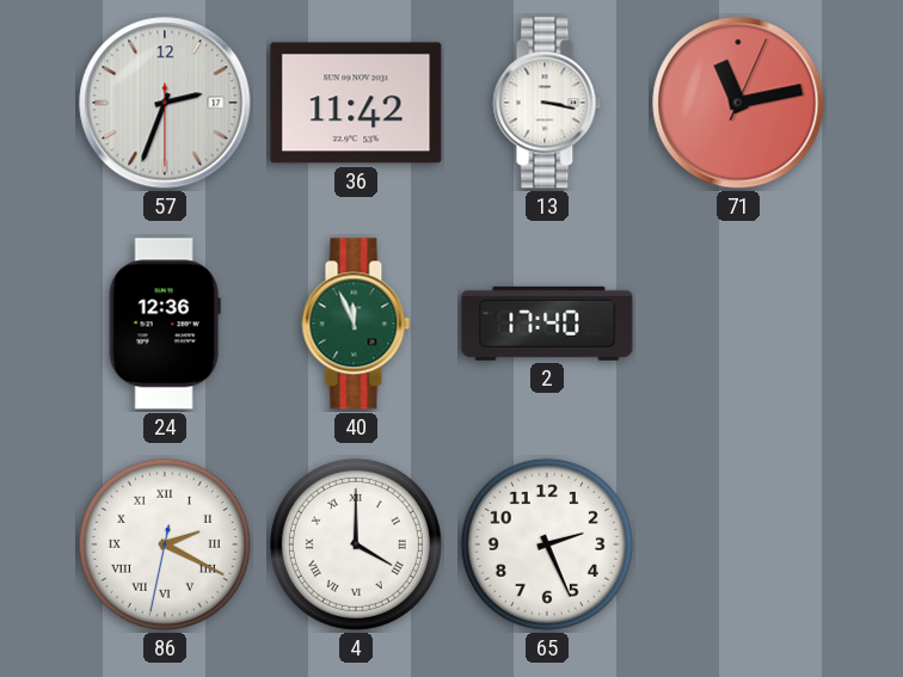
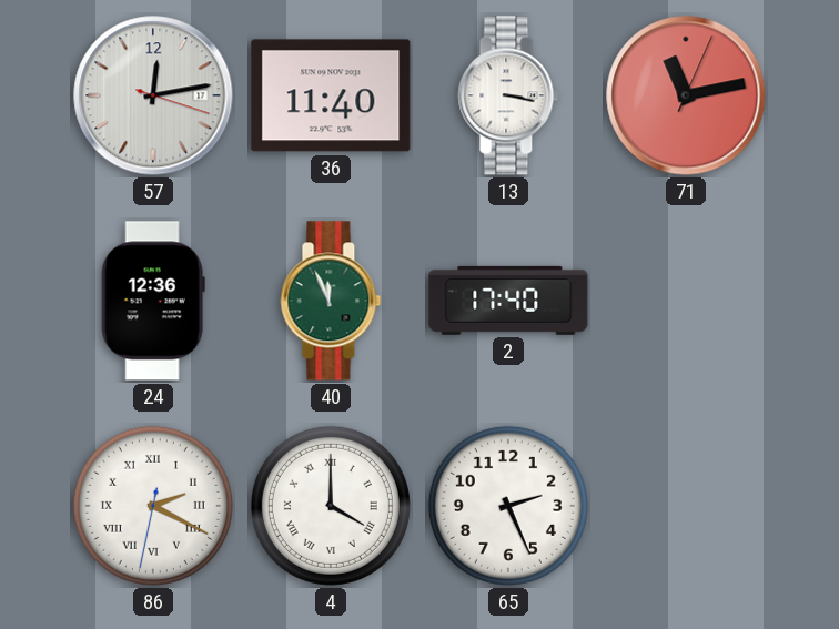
57: 2:33 -> 12:13
36: 11:42 -> 11:40
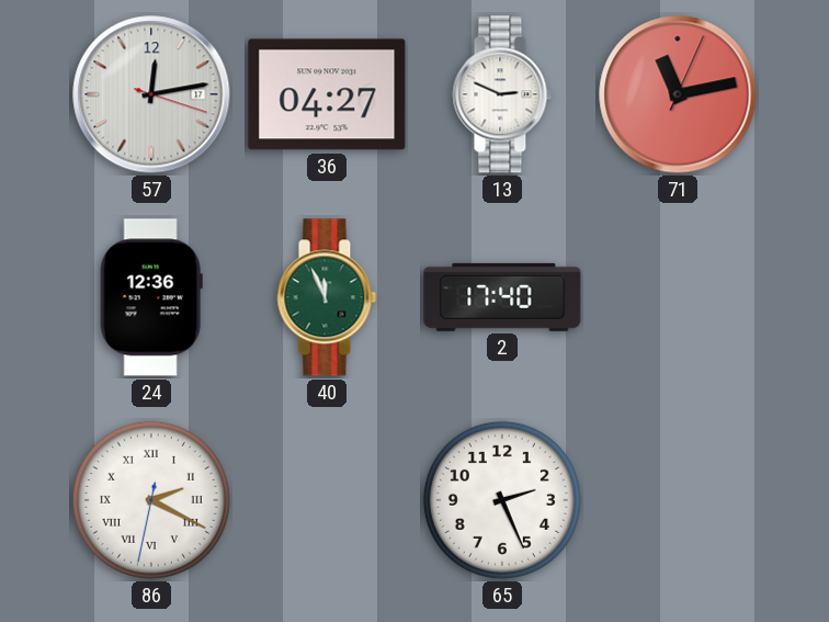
36: 11:40 -> 04:27
13: 3:17 -> 2:49
4: 4:00 -> none
